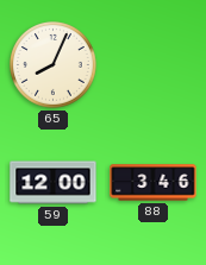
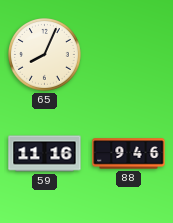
59: 12:00 -> 11:16
88: 3:46 -> 9:46
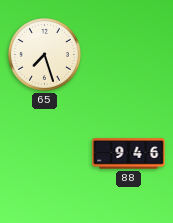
65: 8:04 -> 7:27
59: 11:16 -> none
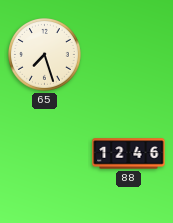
88: 9:46 -> 12:46
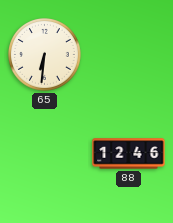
65: 7:27 -> 6:31
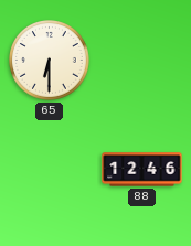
65: 6:31 -> 6:30
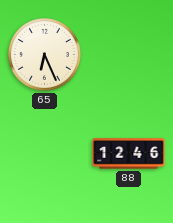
65: 6:30 -> 6:26
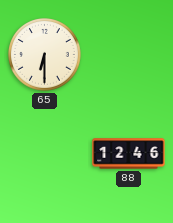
65: 6:26 -> 6:30
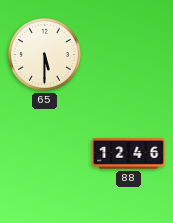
65: 6:30 -> 5:30
